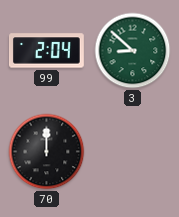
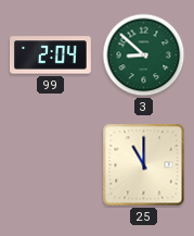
70: 12:00 -> none
25: none -> 11:00
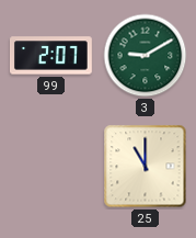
99: 2:04 -> 2:07
3: 8:52 -> 9:10
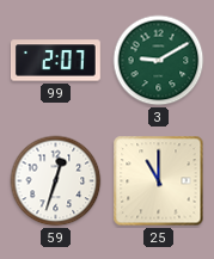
59: none -> 12:33
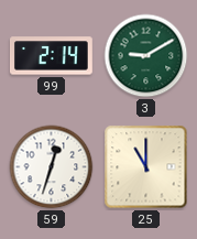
99: 2:07 -> 2:14
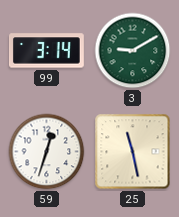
99: 2:14 -> 3:14
25: 11:00 -> 11:28
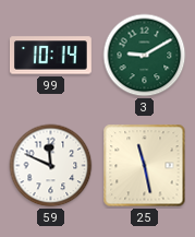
99: 3:14 -> 10:14
59: 12:33 -> 11:49
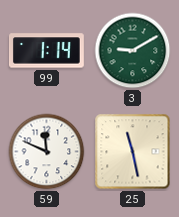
99: 10:14 -> 1:14
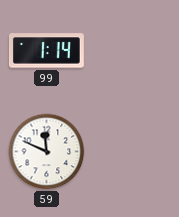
3: 9:10 -> none
25: 11:28 -> none
